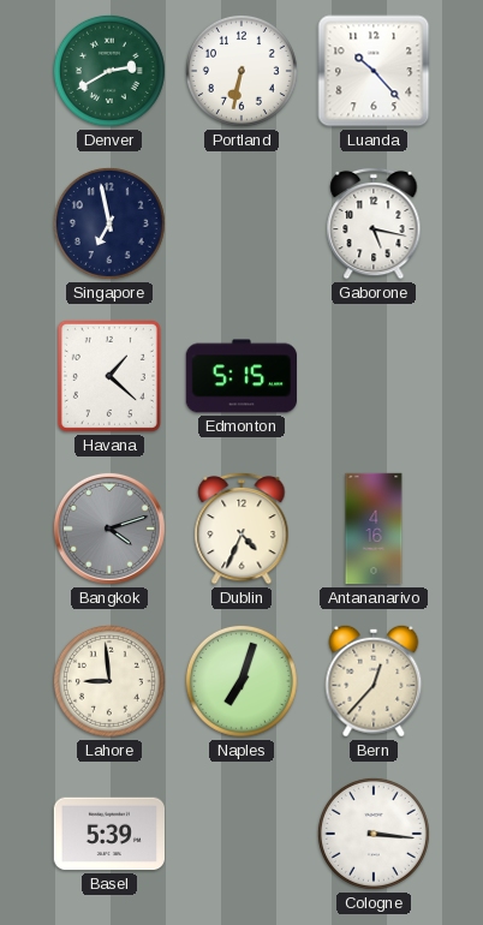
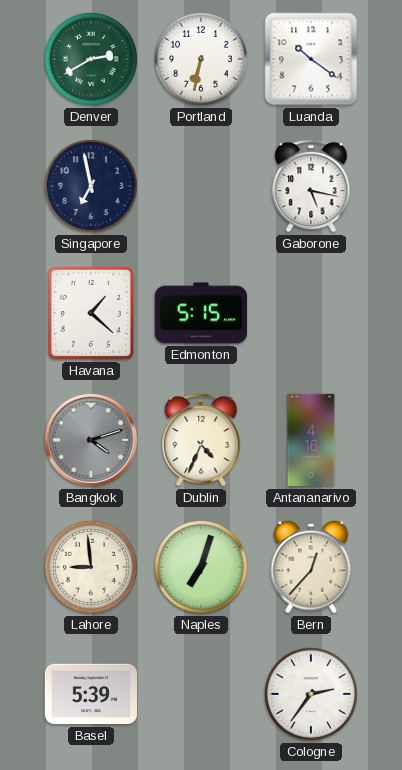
Luanda: 10:23 -> 10:21
Cologne: 3:16 -> 2:36
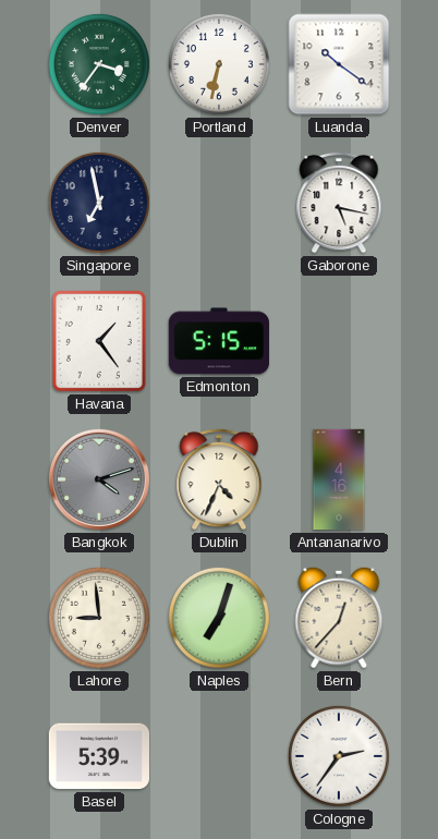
Denver: 2:40 -> 3:36
Havana: 1:22 -> 1:24
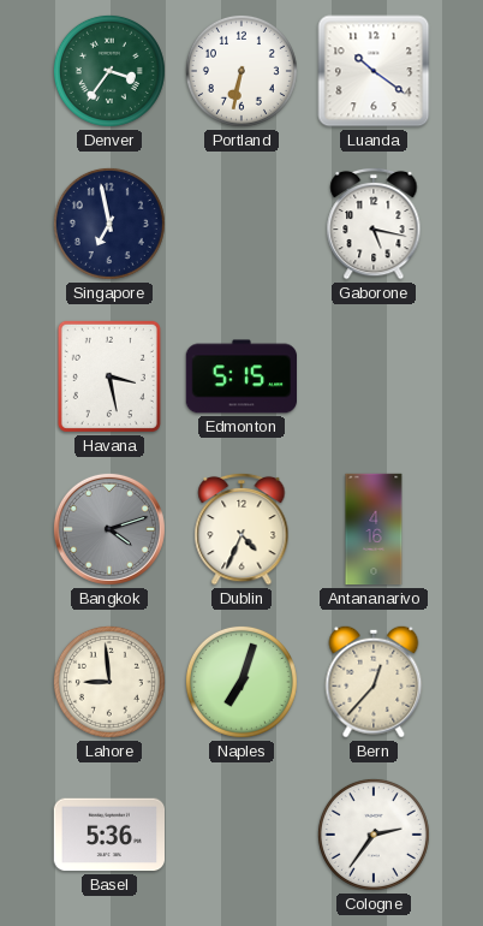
Havana: 1:24 -> 3:28
Basel: 5:39 -> 5:36
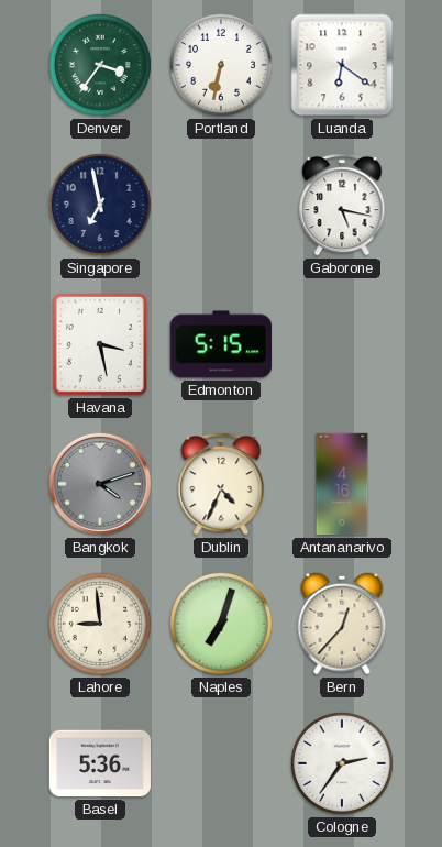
Luanda: 10:21 -> 6:21
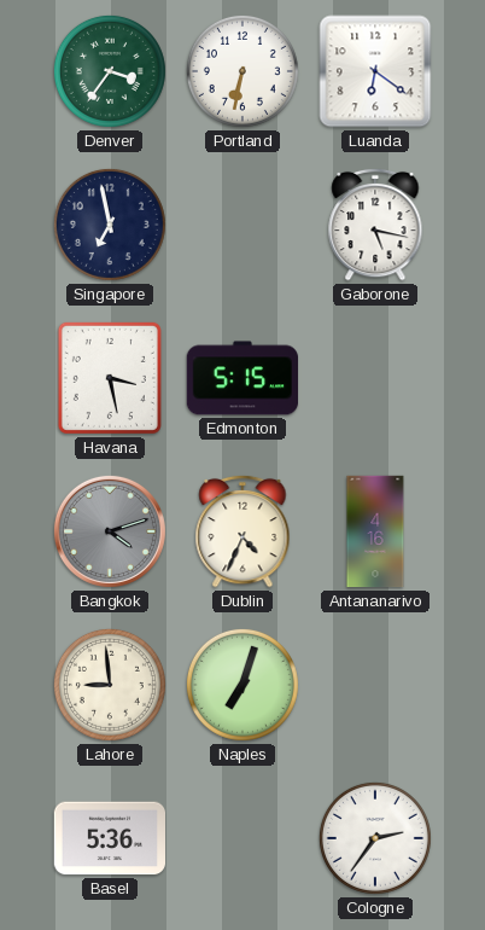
Bern: 12:37 -> none
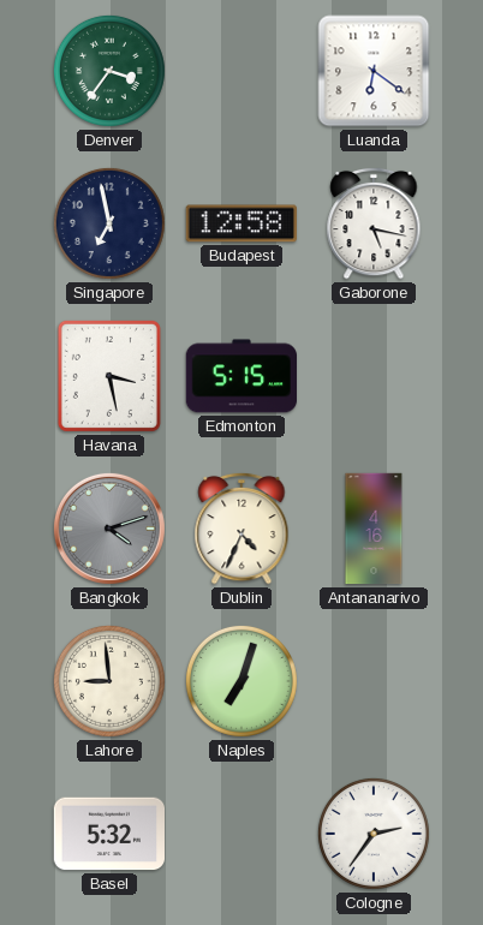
Portland: 6:32 -> none
Budapest: none -> 12:58
Basel: 5:36 -> 5:32
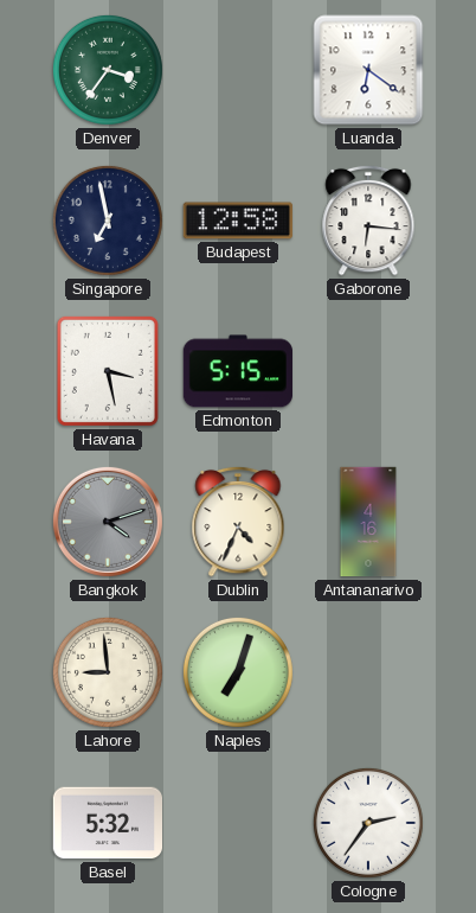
Gaborone: 5:17 -> 6:16
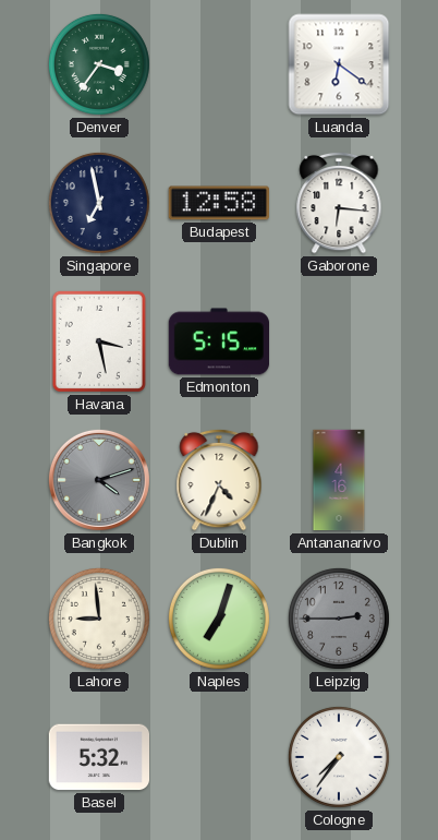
Leipzig: none -> 2:45
Cologne: 2:36 -> 7:36
